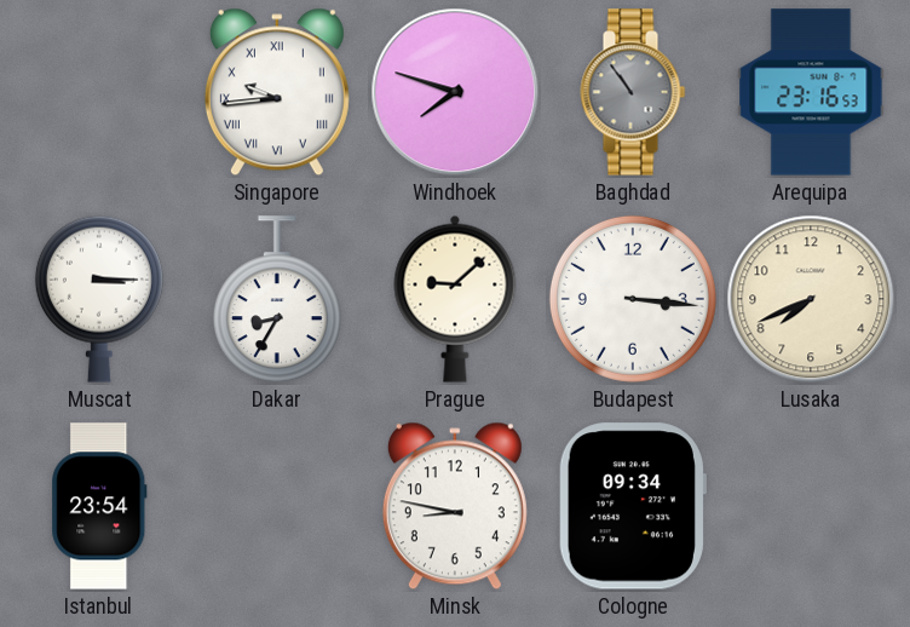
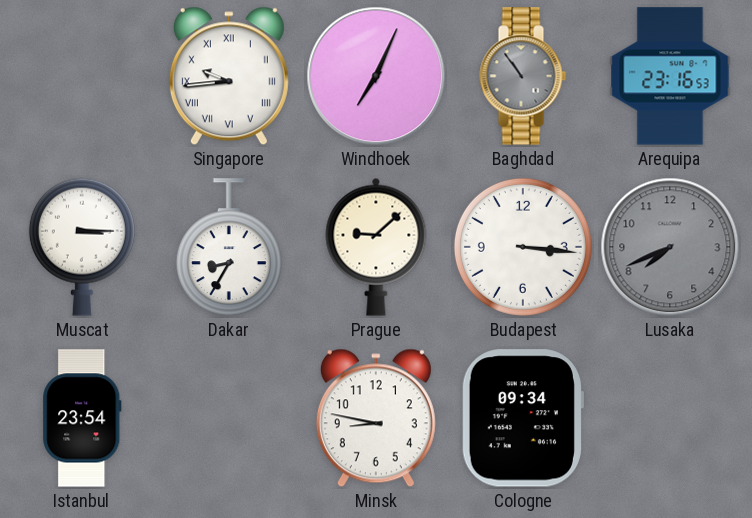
Windhoek: 7:48 -> 7:04
Lusaka dial: cream -> grey
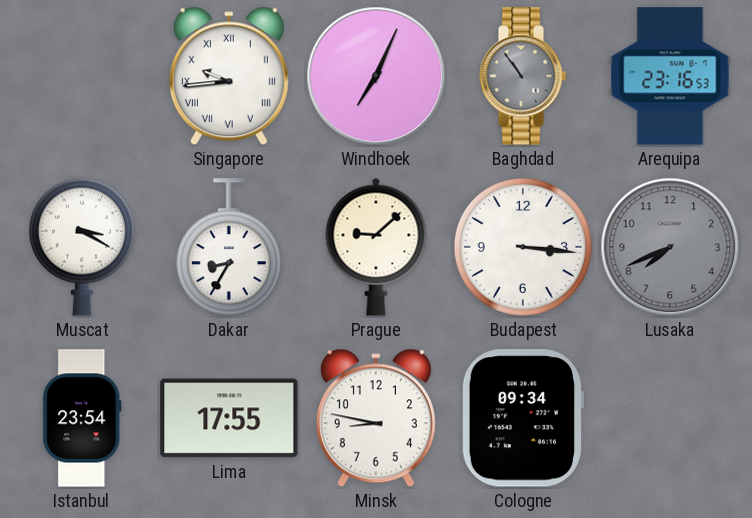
Muscat: 3:15 -> 3:20
Lima: none -> 17:55
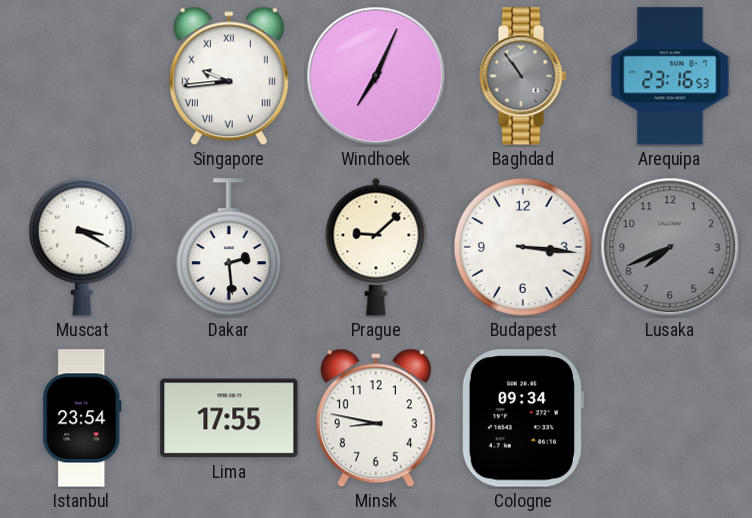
Dakar: 8:35 -> 2:29
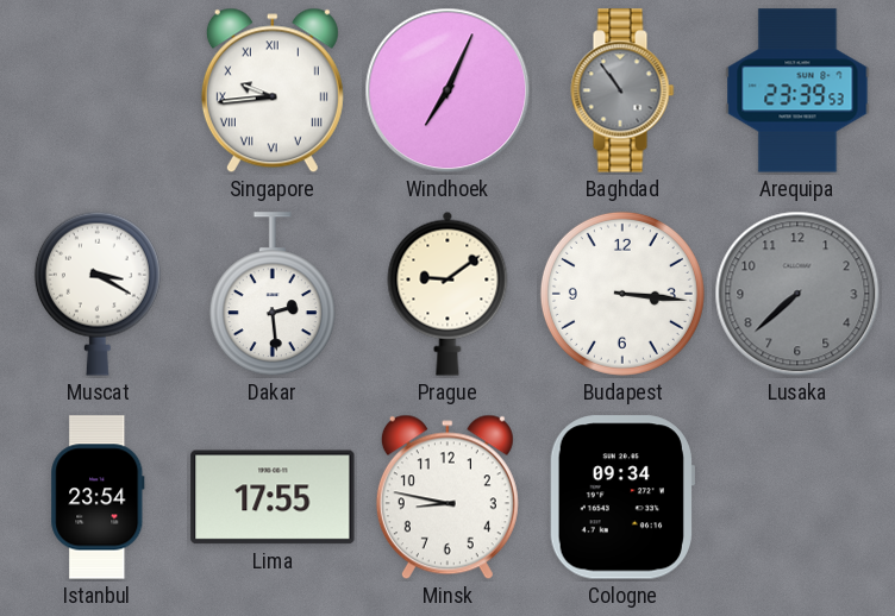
Arequipa: 23:16 -> 23:39
Prague: 9:08 -> 9:09
Lusaka: 7:41 -> 7:38
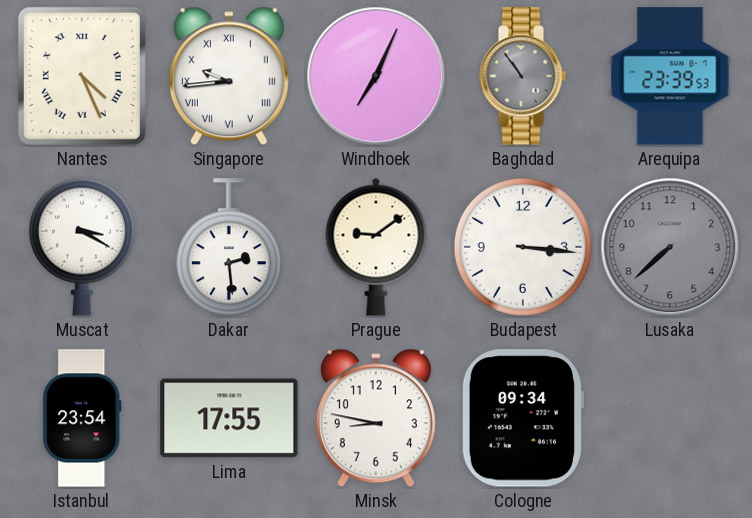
Nantes: none -> 4:26
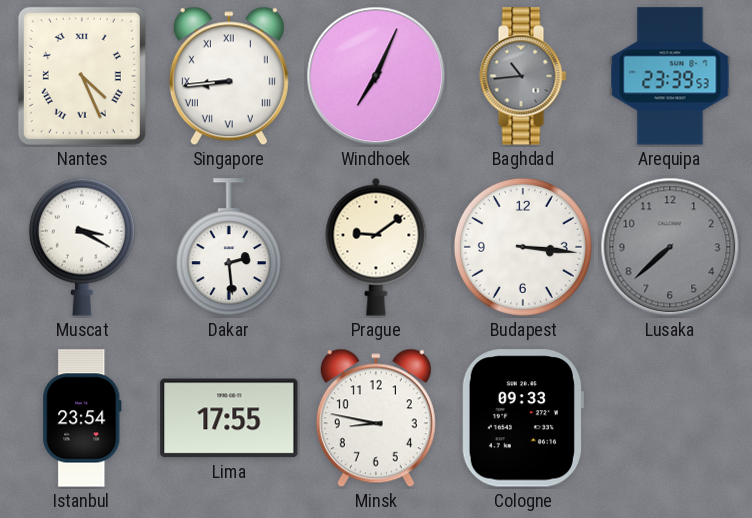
Singapore: 9:44 -> 8:44
Baghdad: 10:54 -> 10:44
Cologne: 09:34 -> 09:33
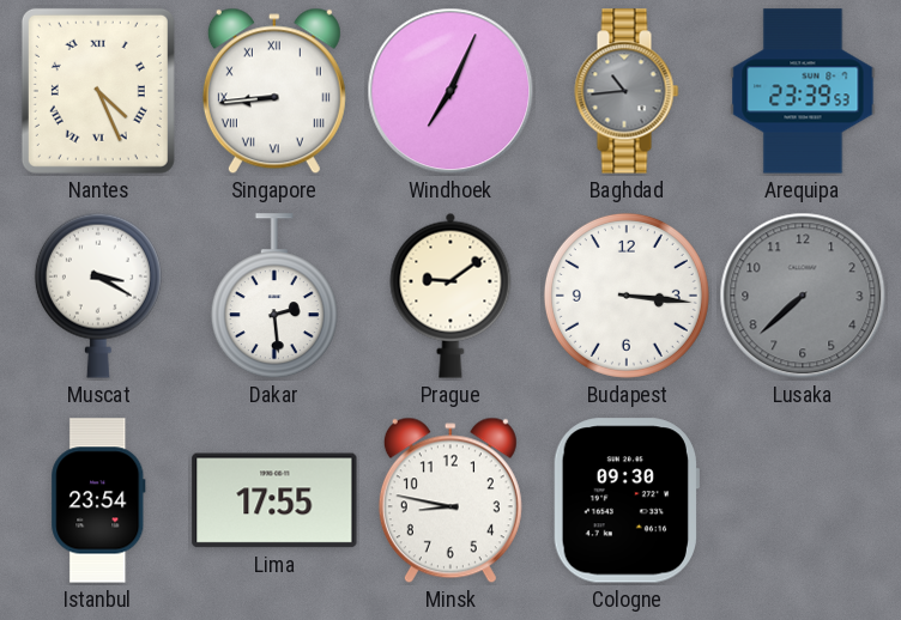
Cologne: 09:33 -> 09:30
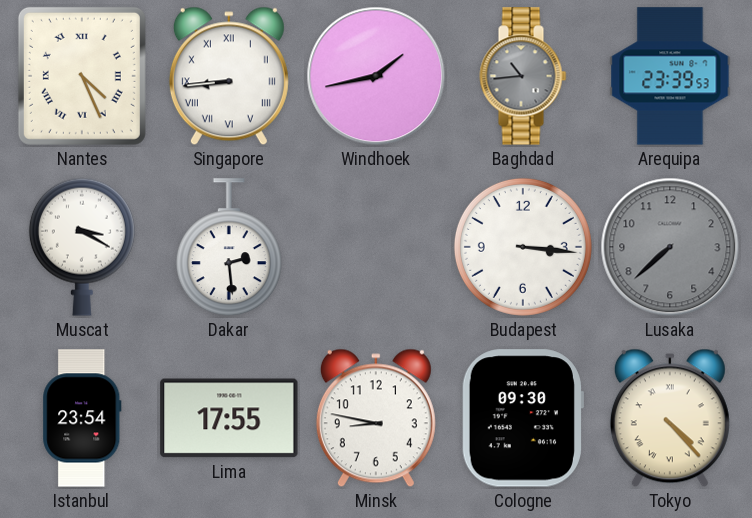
Windhoek: 7:04 -> 1:43
Prague: 9:09 -> none
Tokyo: none -> 4:23
